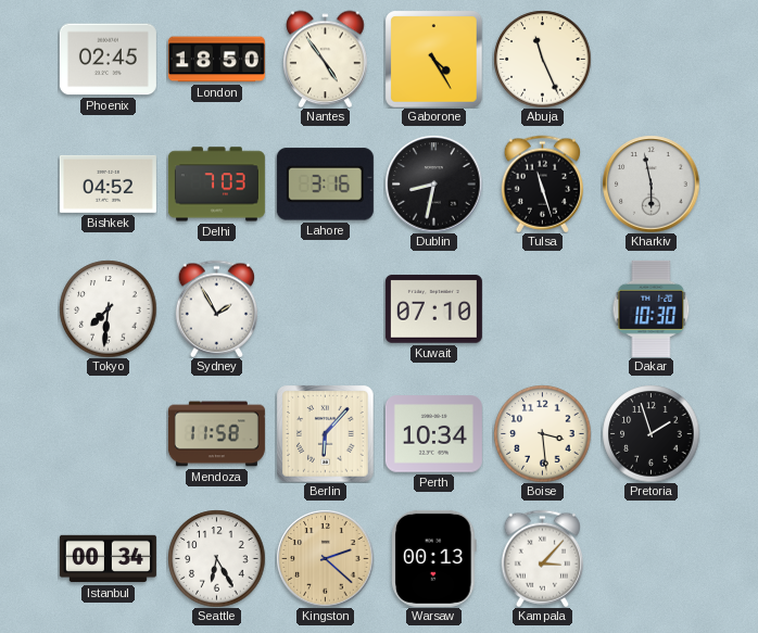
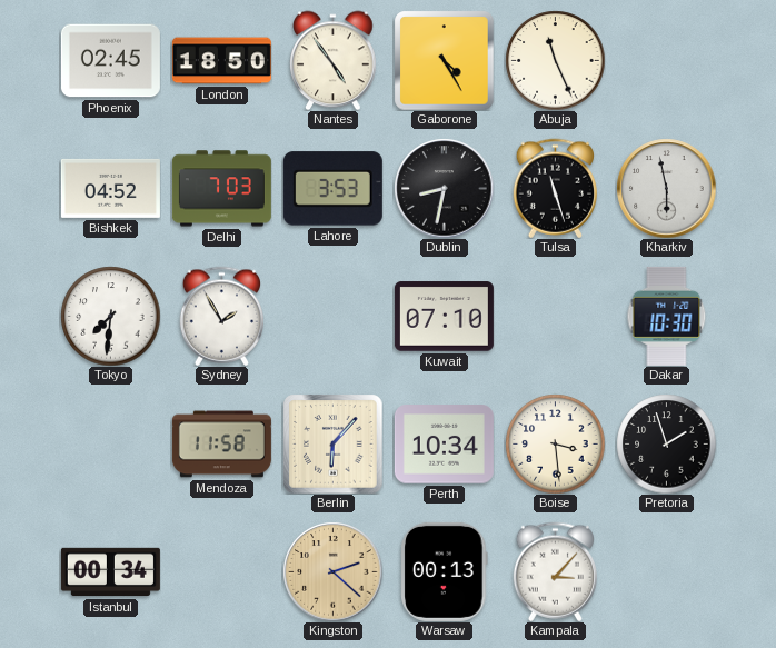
Lahore: 3:16 -> 3:53
Seattle: 6:25 -> none
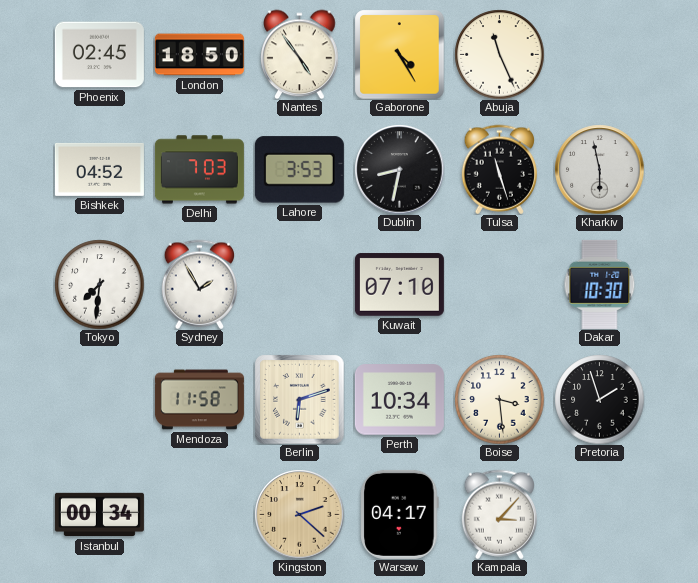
Berlin: 6:07 -> 6:12
Warsaw: 00:13 -> 04:17
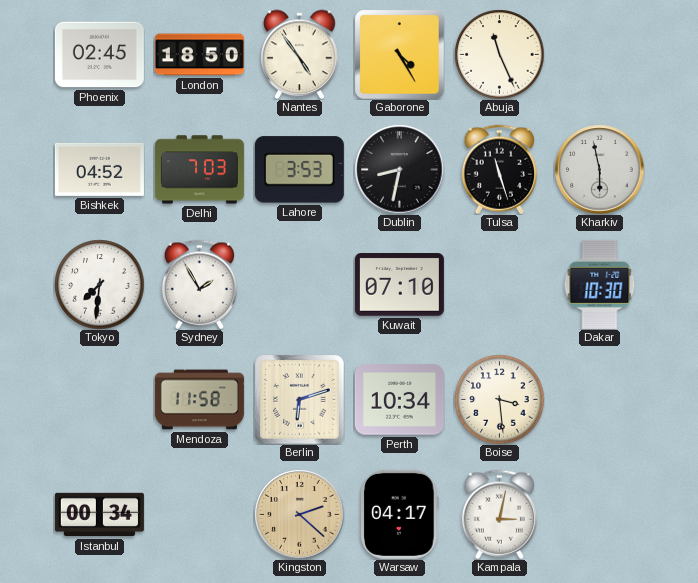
Pretoria: 1:57 -> none
Kampala: 3:07 -> 3:02
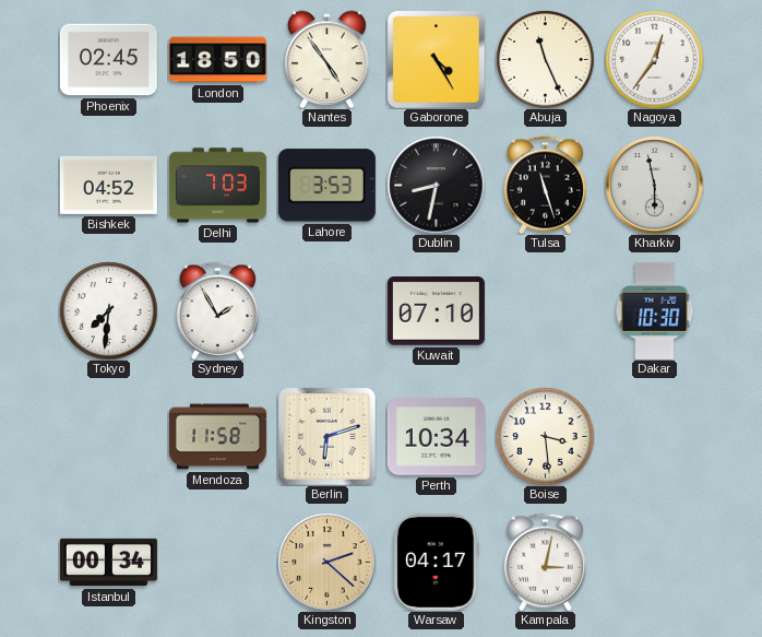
Nagoya: none -> 12:36
